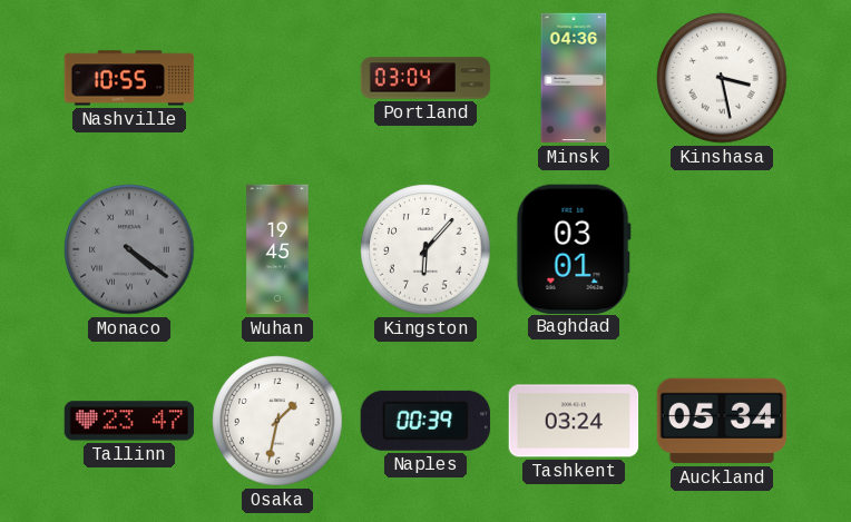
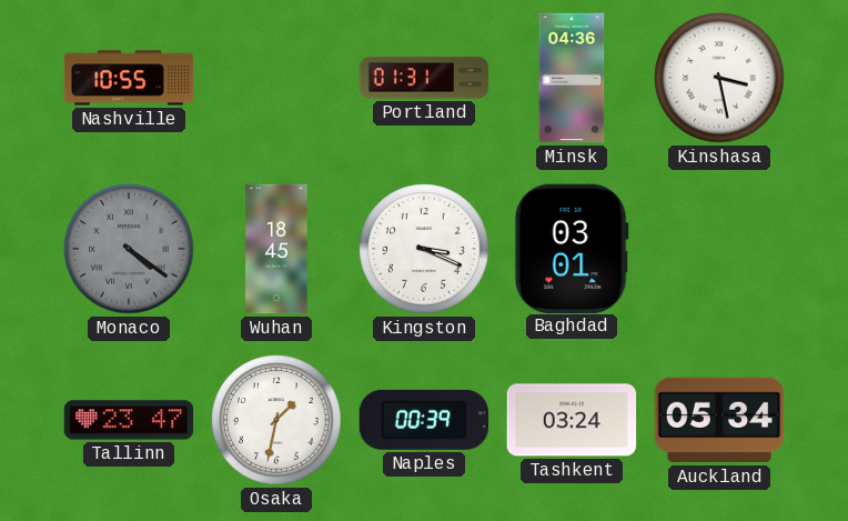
Portland: 03:04 -> 01:31
Wuhan: 19:45 -> 18:45
Kingston: 6:07 -> 3:19
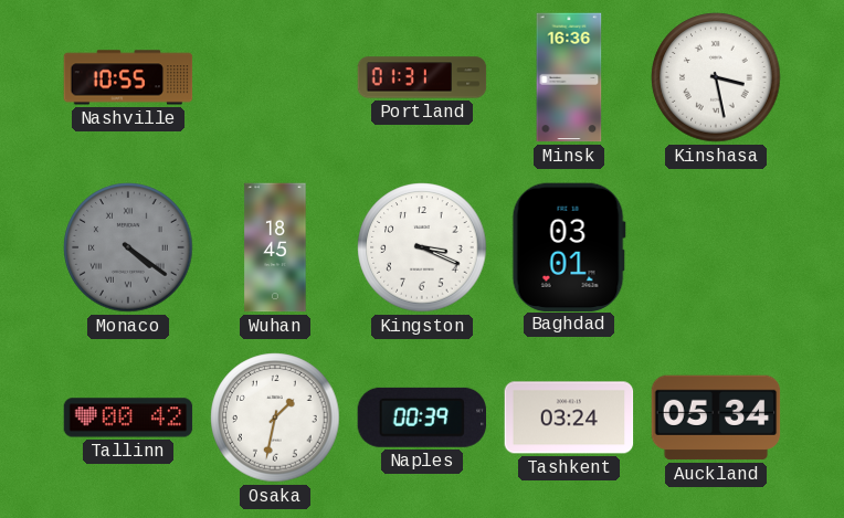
Minsk: 04:36 -> 16:36
Tallinn: 23:47 -> 00:42
